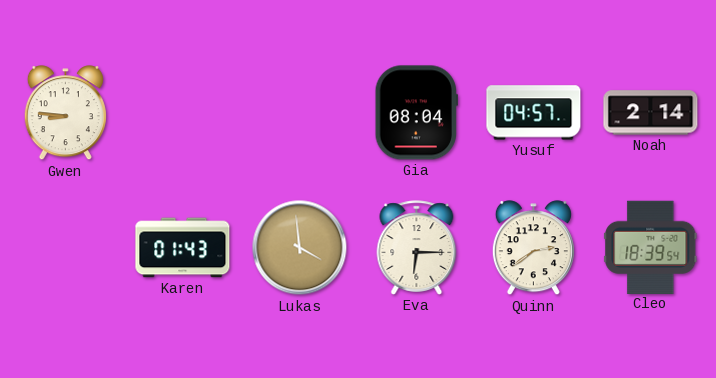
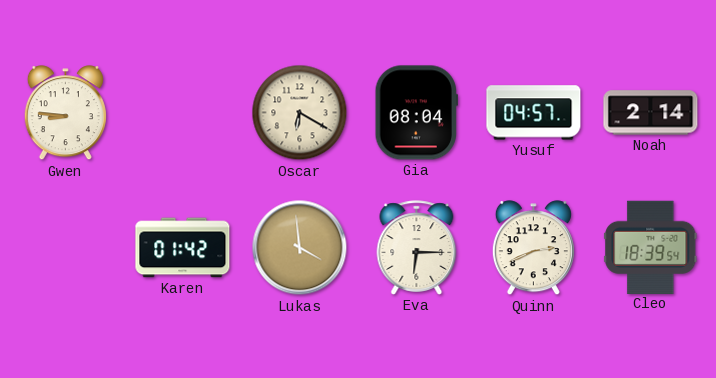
Oscar: none -> 6:20
Karen: 01:43 -> 01:42
Quinn: 2:39 -> 2:41
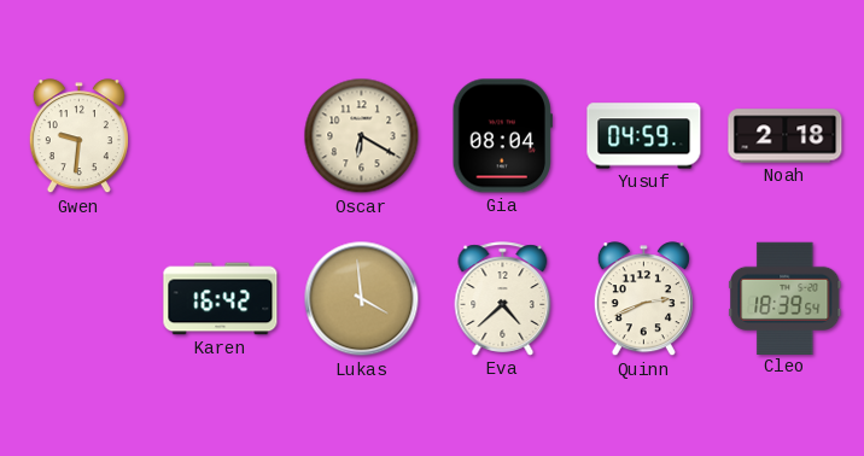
Gwen: 8:46 -> 9:31
Yusuf: 04:57 -> 04:59
Noah: 2:14 -> 2:18
Karen: 01:42 -> 16:42
Eva: 6:15 -> 4:38
